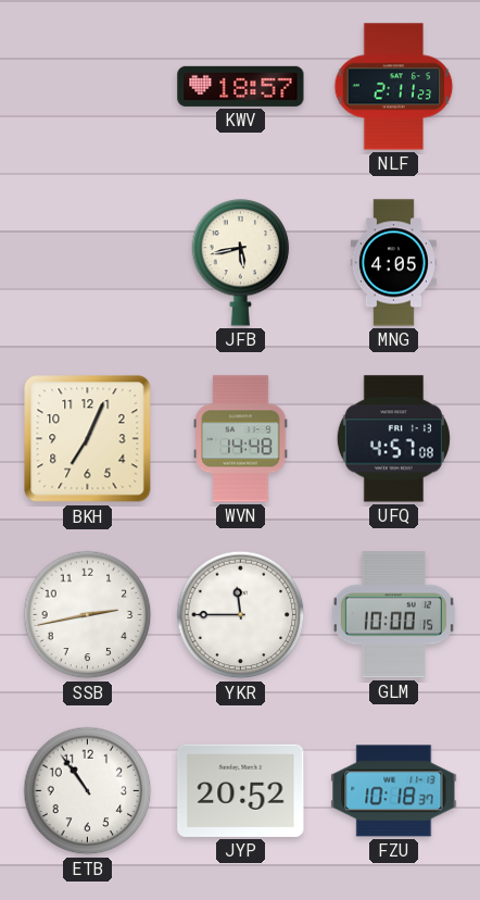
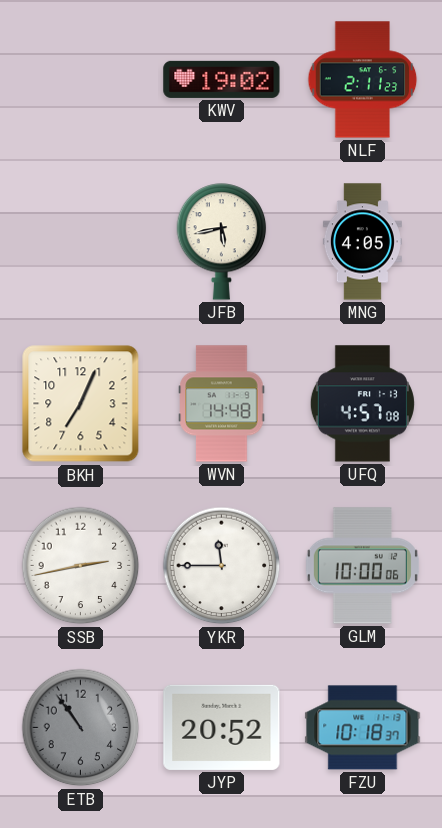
KWV: 18:57 -> 19:02
GLM: 10:00:15 -> 10:00:06
ETB dial: white -> grey
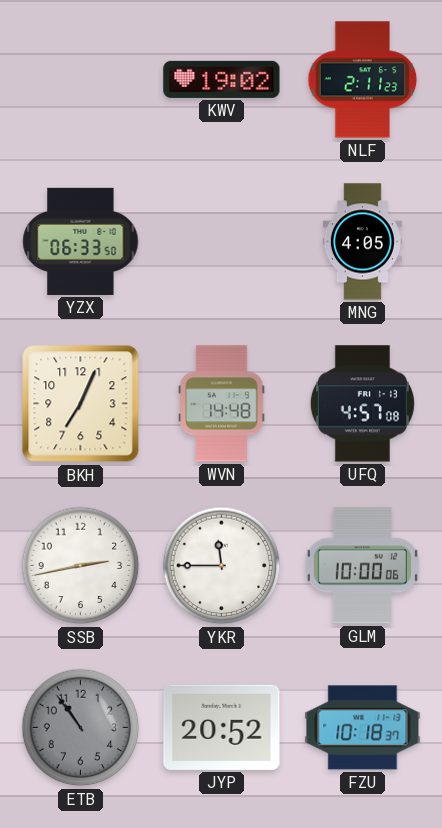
YZX: none -> 06:33
JFB: 5:43 -> none
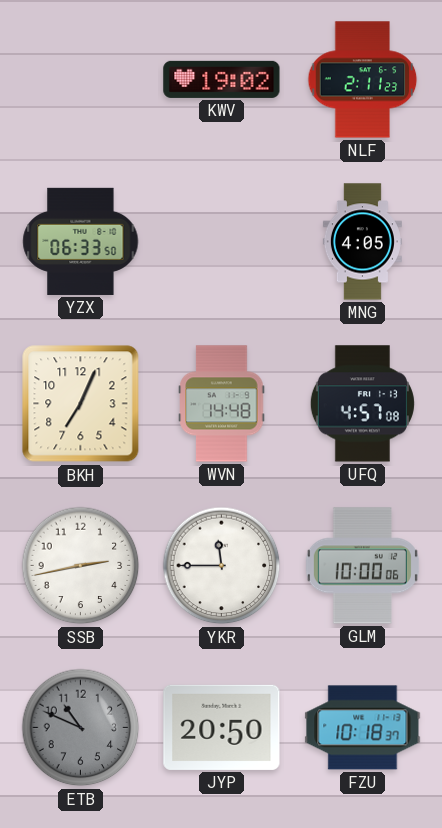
ETB: 10:54 -> 10:49
JYP: 20:52 -> 20:50
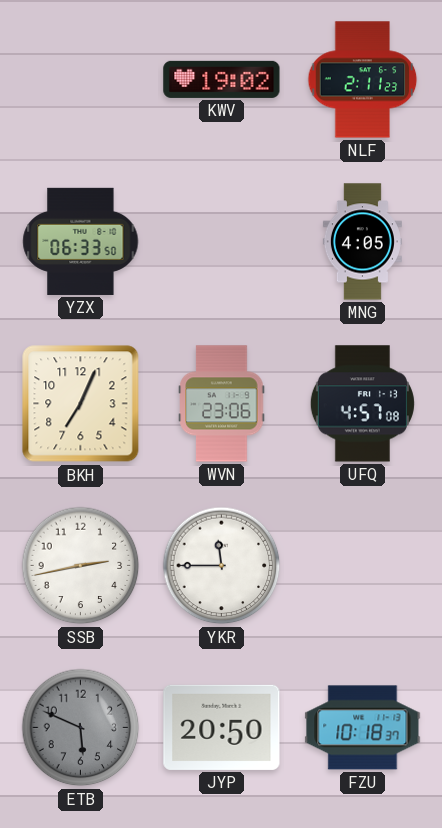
WVN: 14:48 -> 23:06
GLM: 10:00 -> none
ETB: 10:49 -> 5:49
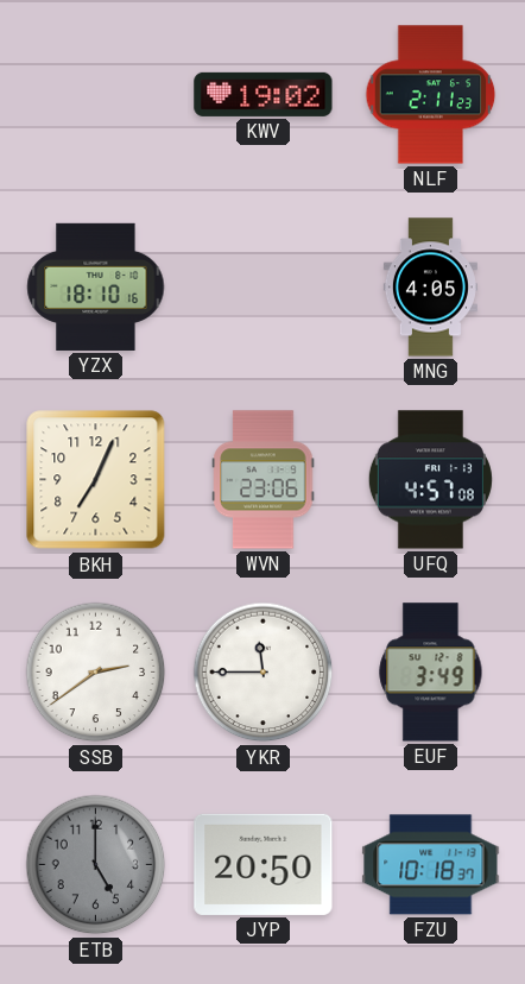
YZX: 06:33 -> 18:10
SSB: 2:43 -> 2:39
EUF: none -> 3:49
ETB: 5:49 -> 5:00
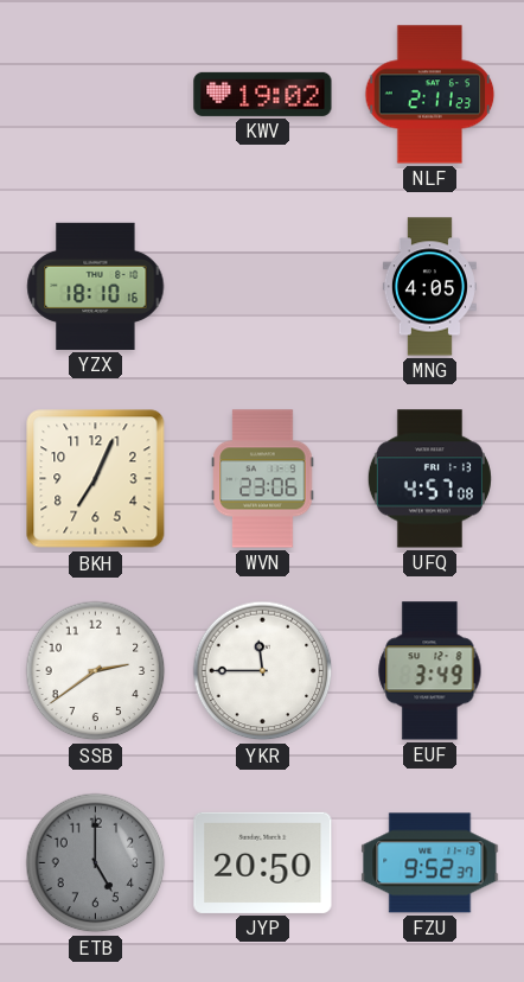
FZU: 10:18 -> 9:52
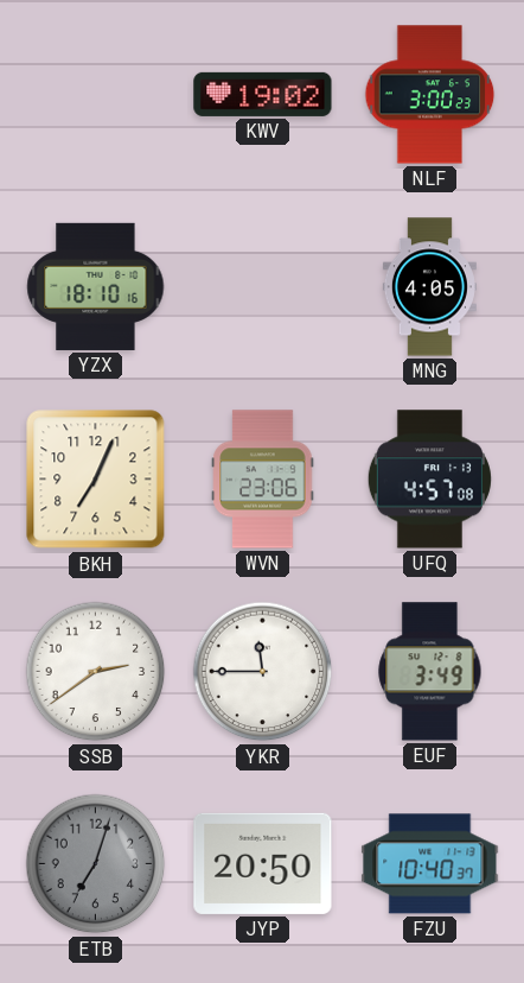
NLF: 2:11 -> 3:00
ETB: 5:00 -> 7:03
FZU: 9:52 -> 10:40
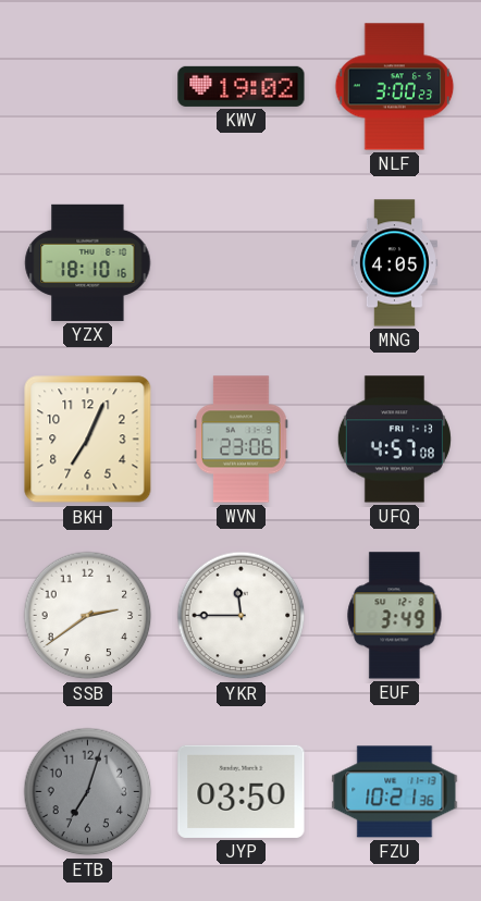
JYP: 20:50 -> 03:50
FZU: 10:40 -> 10:21
